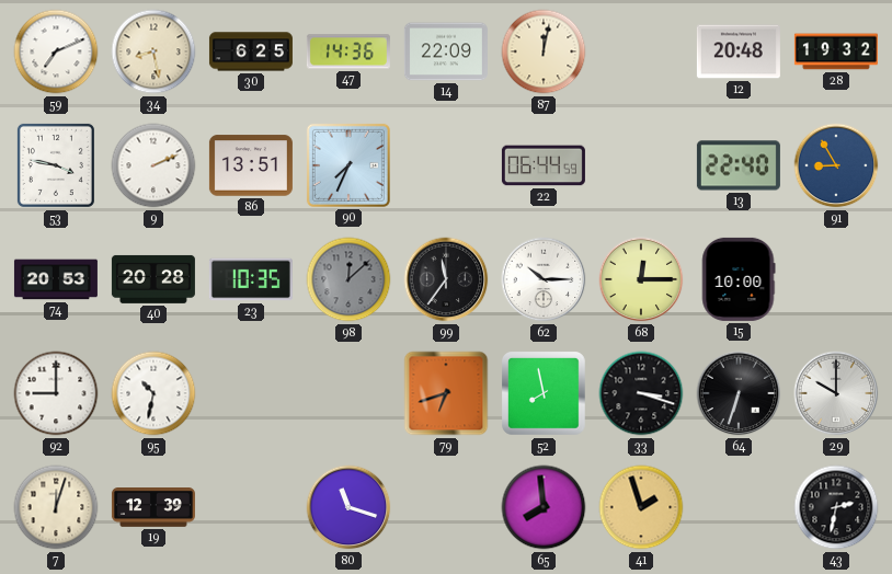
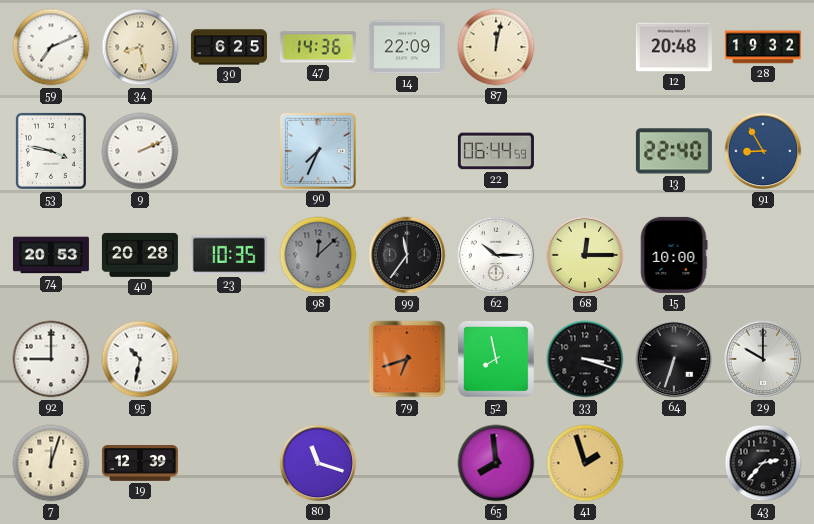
86: 13:51 -> none
43: 2:32 -> 2:37
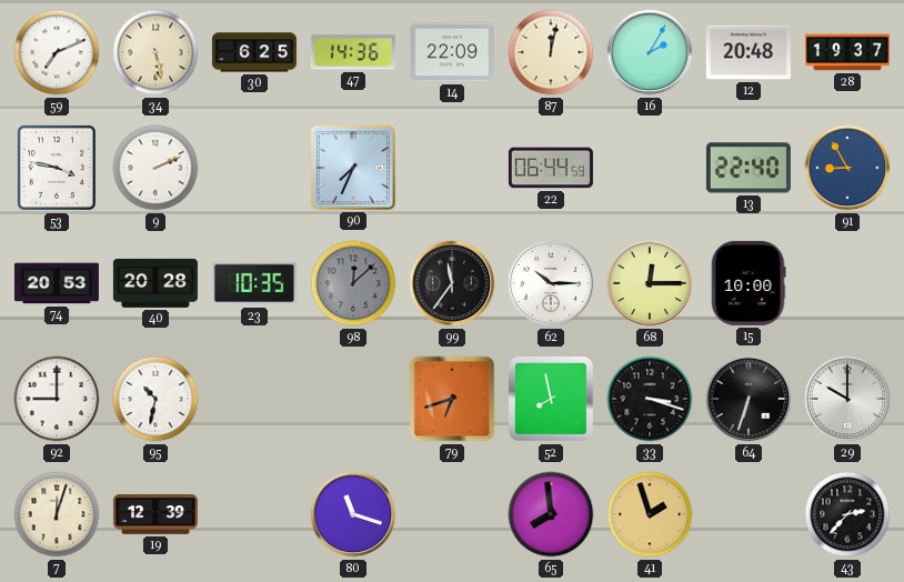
34: 8:28 -> 5:28
16: none -> 2:05
28: 19:32 -> 19:37
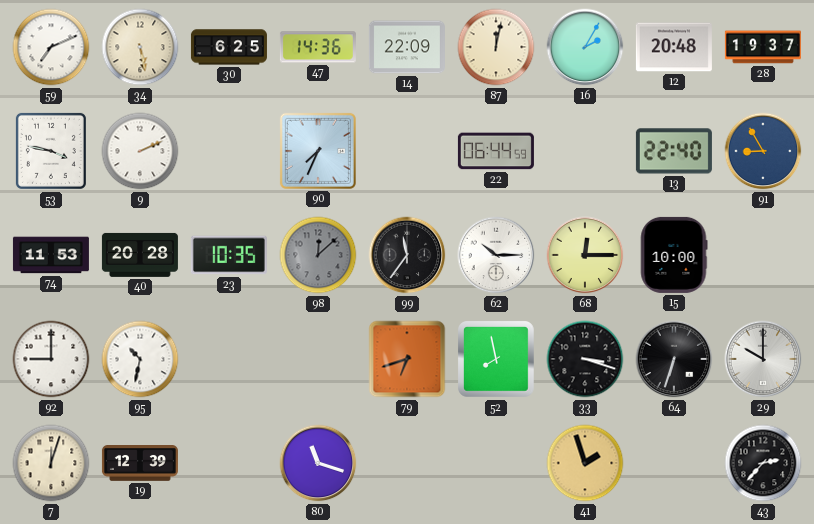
74: 20:53 -> 11:53
65: 7:59 -> none
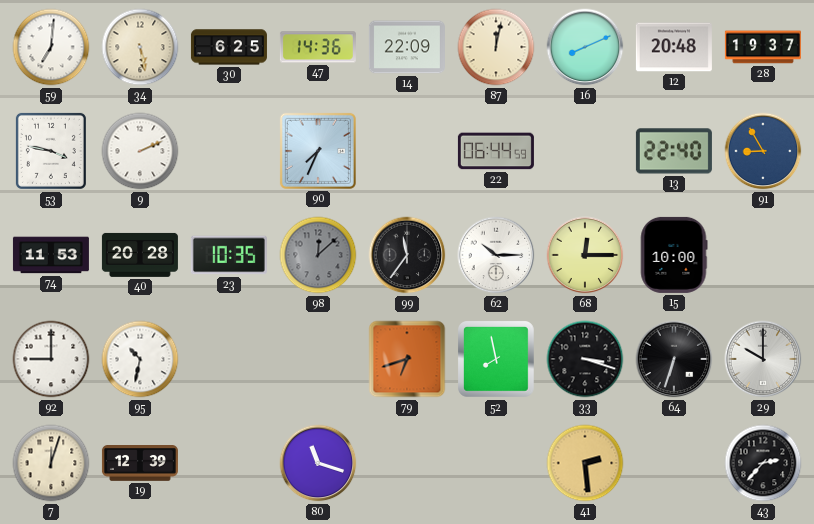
59: 7:11 -> 7:01
16: 2:05 -> 8:11
41: 1:57 -> 2:29
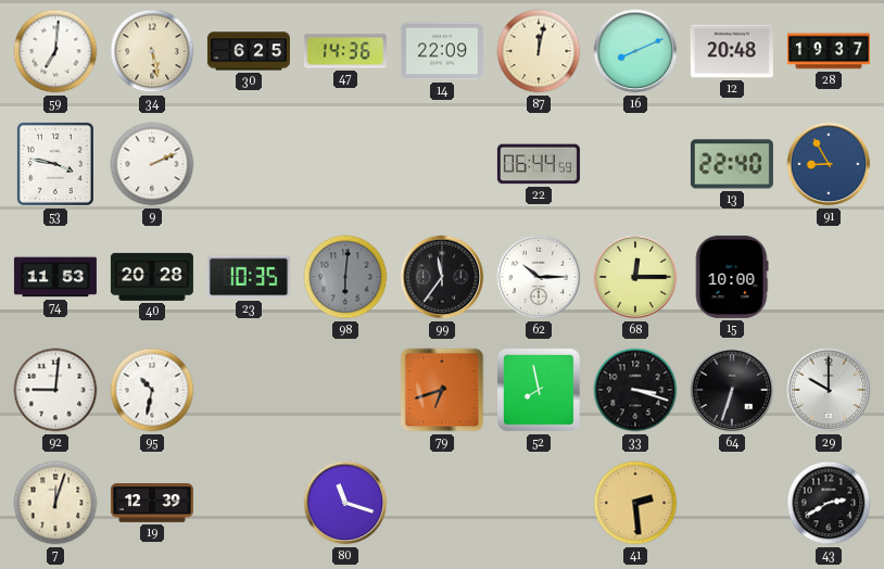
90: 7:34 -> none
98: 12:08 -> 6:01
92: 9:00 -> 9:01
43: 2:37 -> 2:40
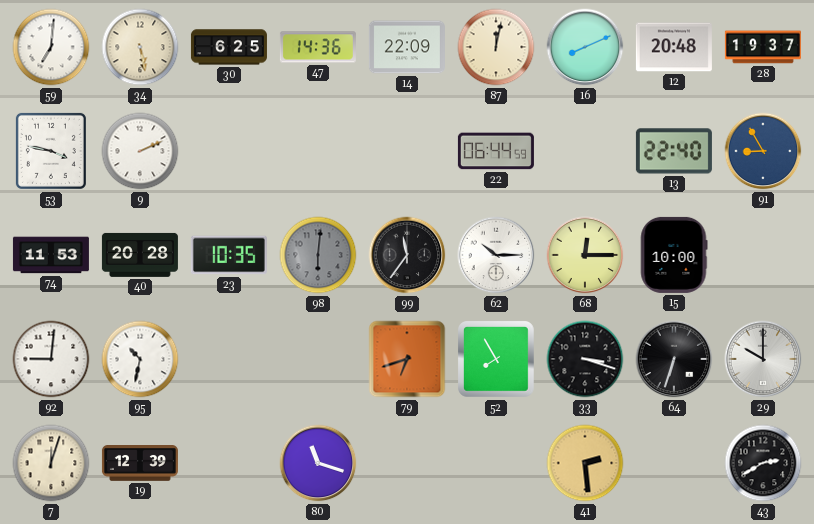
52: 7:58 -> 7:55
